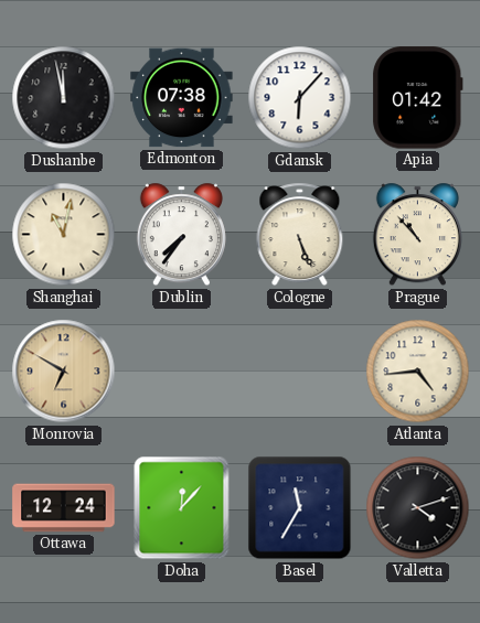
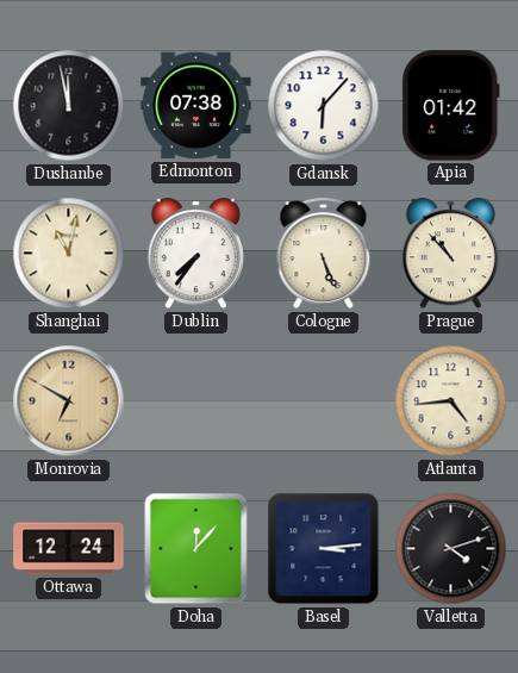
Basel: 11:35 -> 3:14
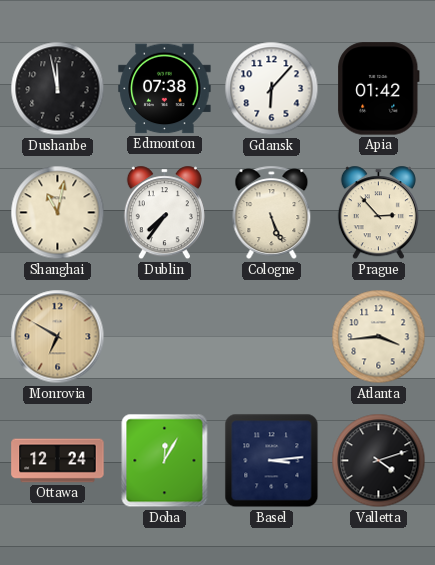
Prague: 10:53 -> 2:53
Atlanta: 4:44 -> 3:44
Doha: 12:07 -> 12:05
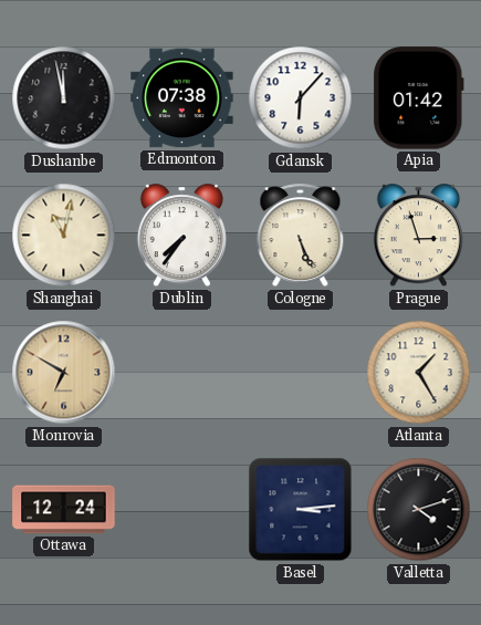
Prague: 2:53 -> 2:57
Atlanta: 3:44 -> 1:25
Doha: 12:05 -> none
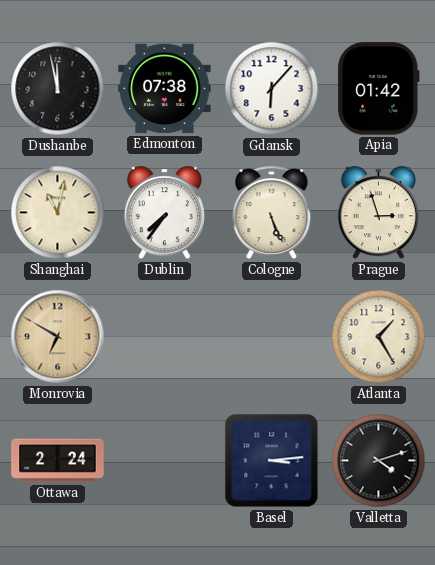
Ottawa: 12:24 -> 2:24
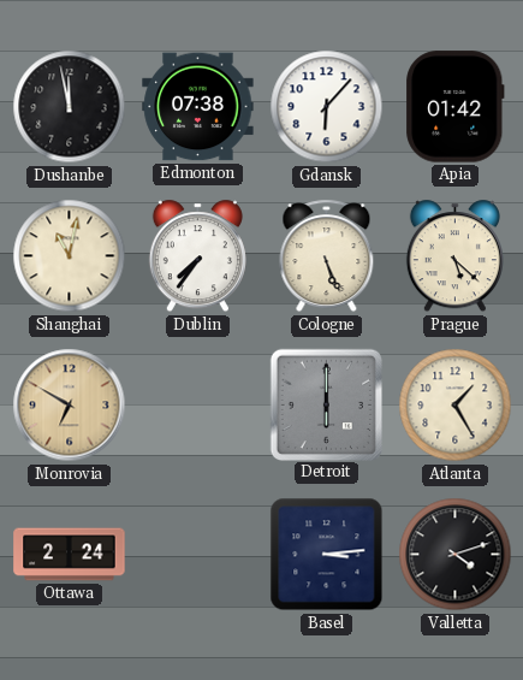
Prague: 2:57 -> 5:22
Detroit: none -> 6:00
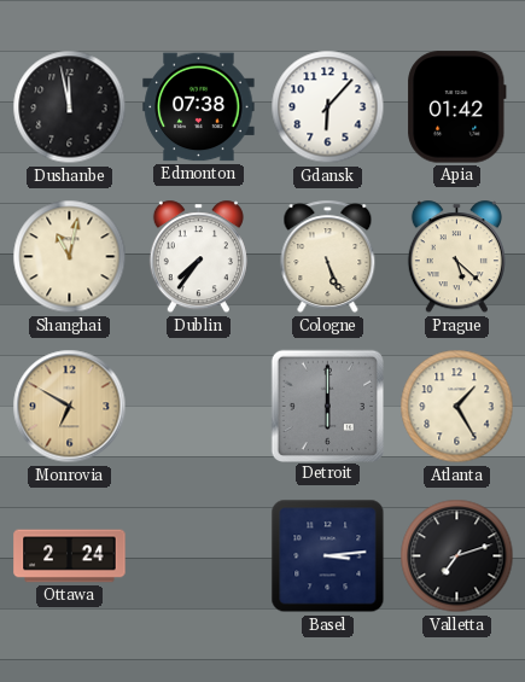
Valletta: 4:12 -> 7:12
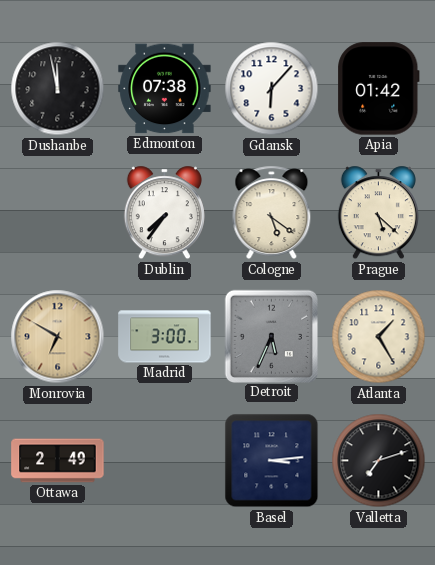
Shanghai: 11:02 -> none
Cologne: 5:26 -> 5:21
Madrid: none -> 3:00
Detroit: 6:00 -> 5:34
Ottawa: 2:24 -> 2:49
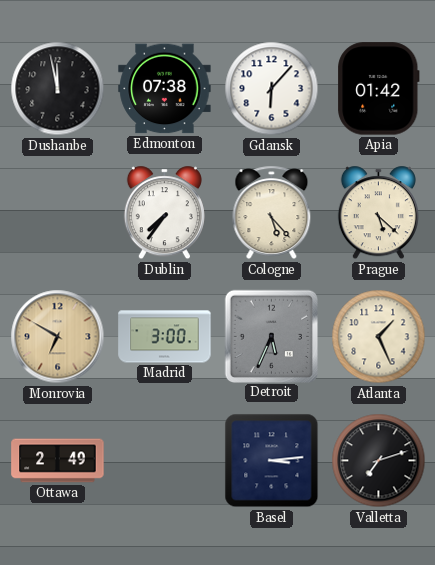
Cologne: 5:21 -> 5:23
Atlanta: 1:25 -> 1:26
